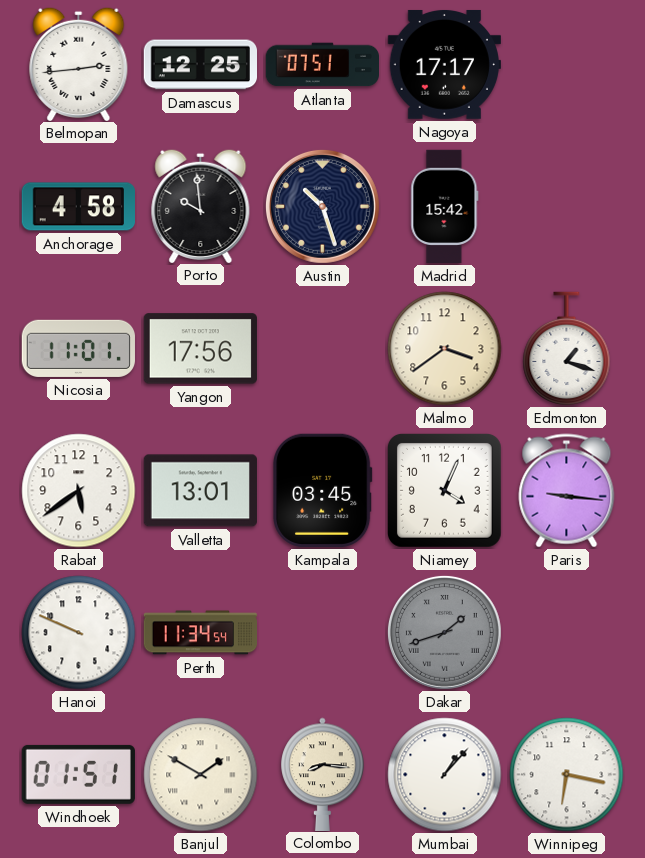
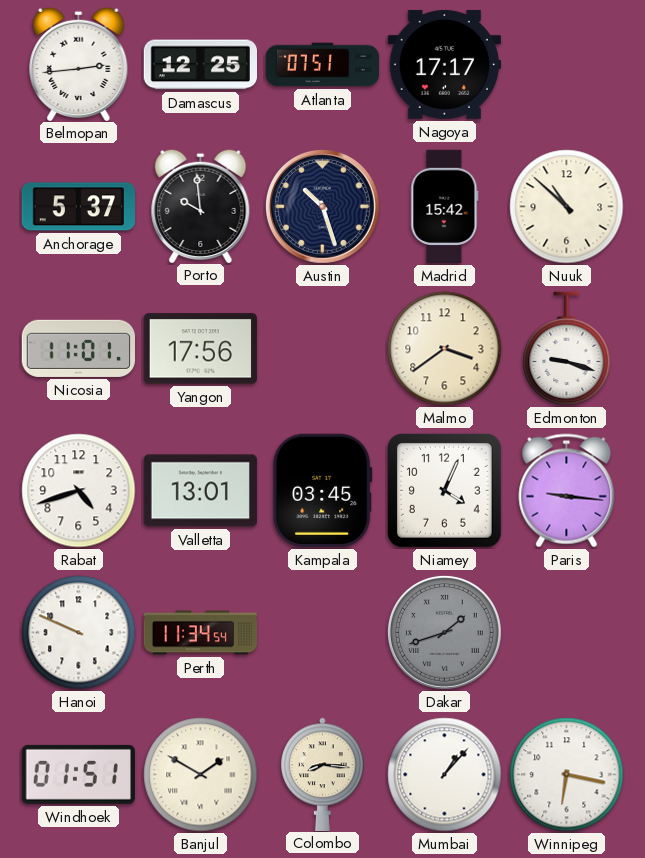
Anchorage: 4:58 -> 5:37
Nuuk: none -> 10:52
Edmonton: 1:18 -> 9:18
Rabat: 5:39 -> 4:42
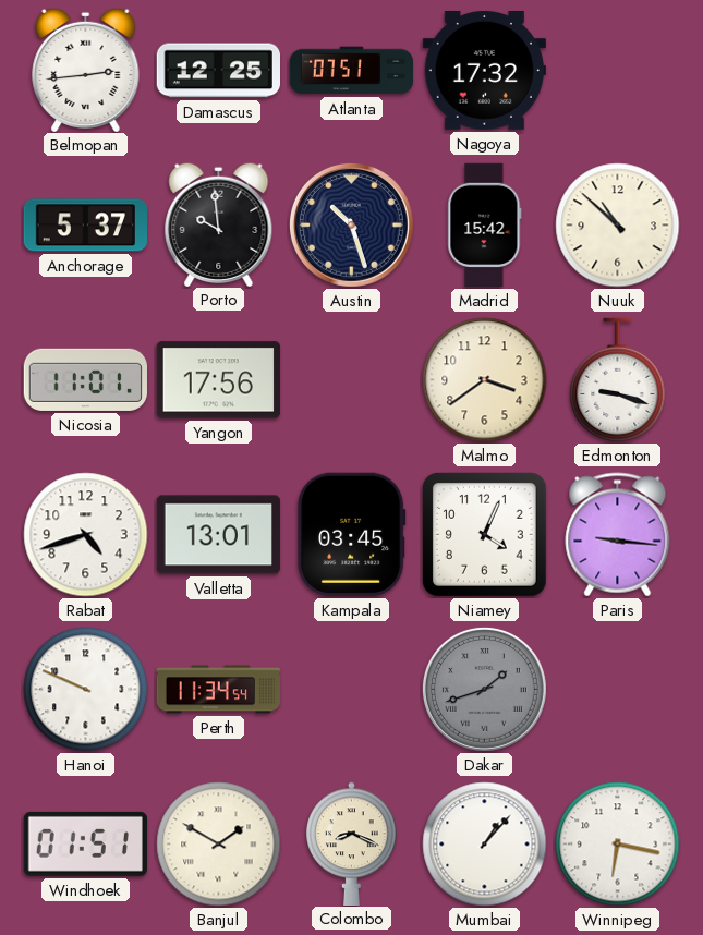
Nagoya: 17:17 -> 17:32
Colombo: 8:16 -> 8:19
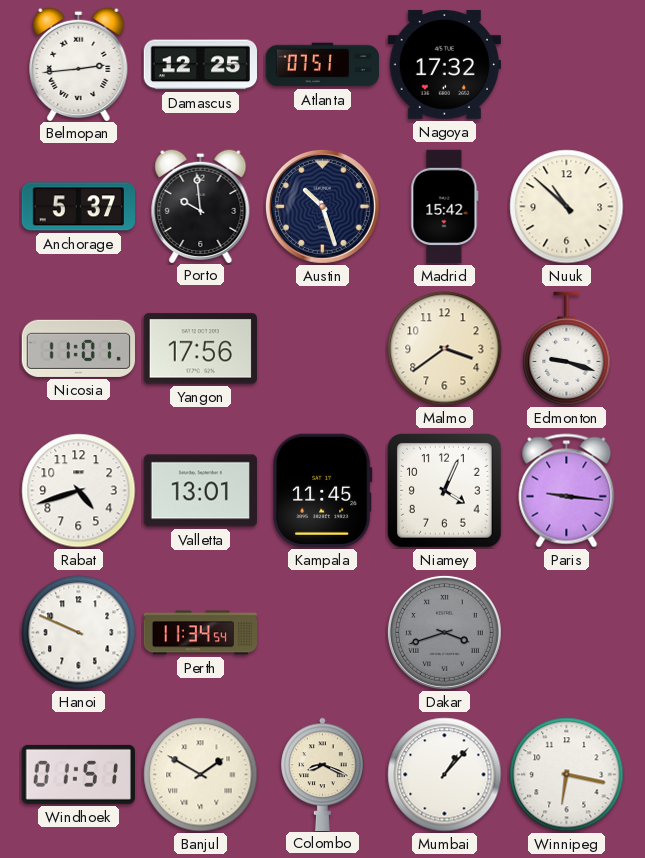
Kampala: 03:45 -> 11:45
Dakar: 1:42 -> 3:42
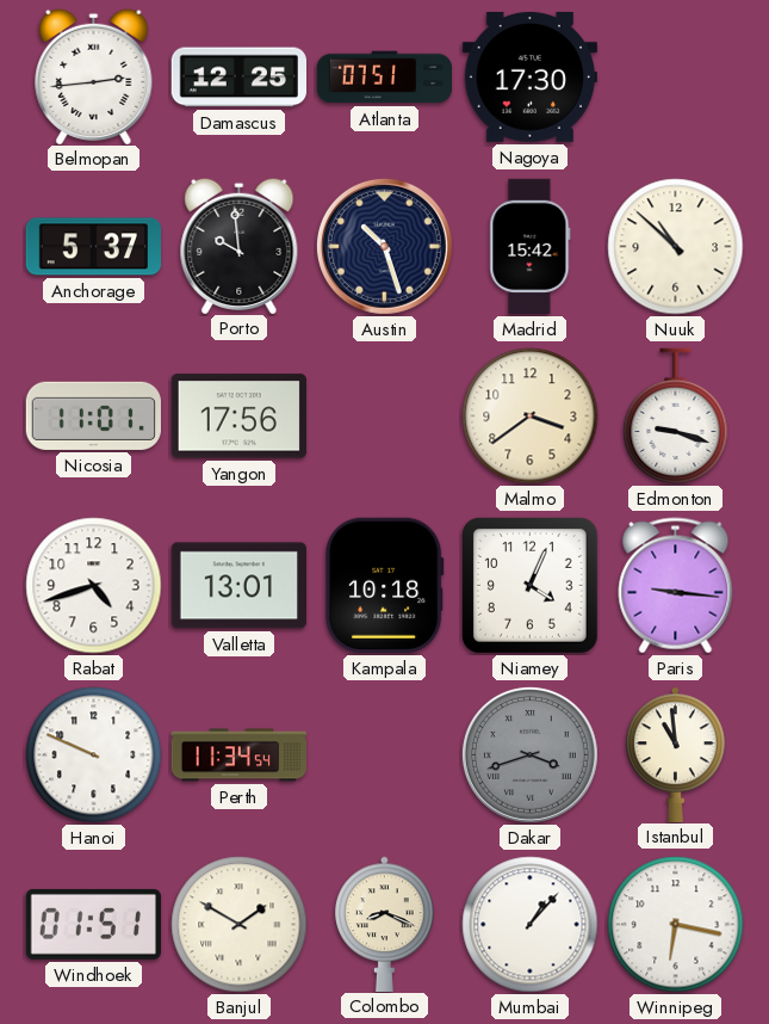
Nagoya: 17:32 -> 17:30
Kampala: 11:45 -> 10:18
Istanbul: none -> 10:59
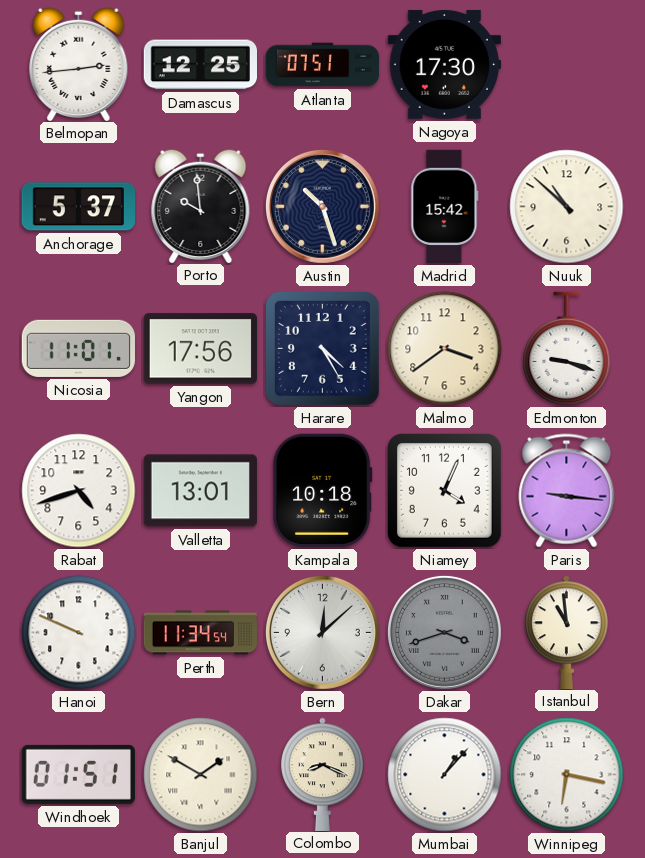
Harare: none -> 4:25
Bern: none -> 12:08
